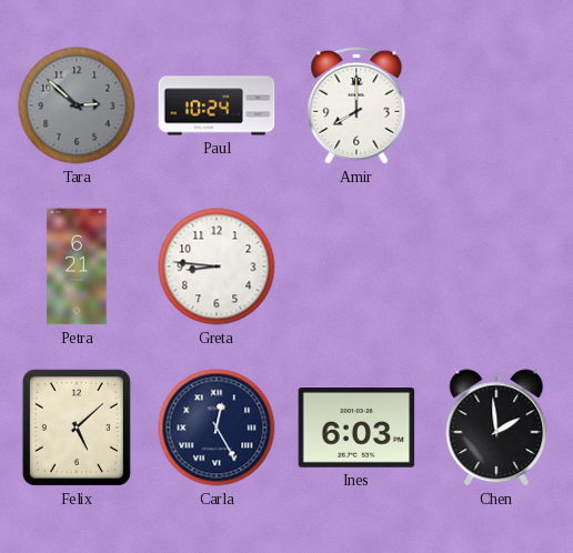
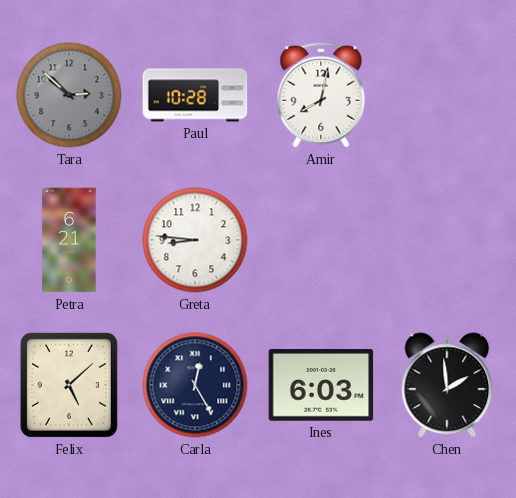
Paul: 10:24 -> 10:28
Amir: 8:00 -> 8:02
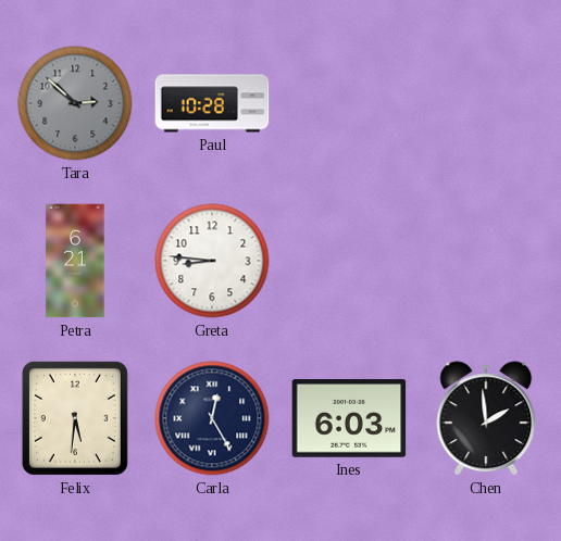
Amir: 8:02 -> none
Felix: 5:08 -> 5:31
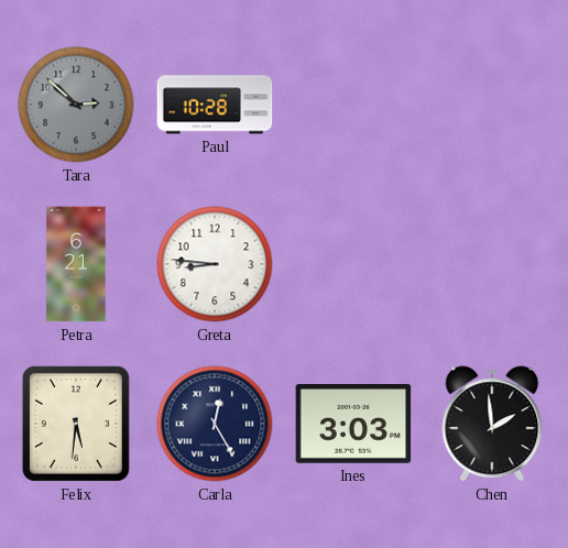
Ines: 6:03 -> 3:03
